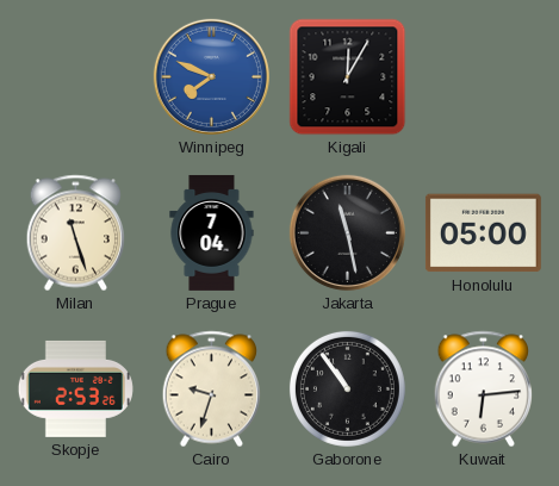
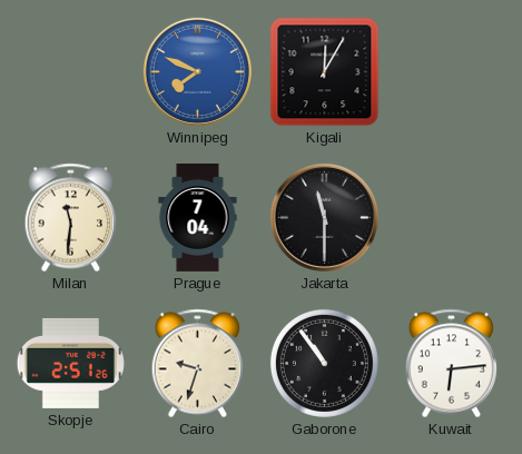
Milan: 11:27 -> 11:31
Jakarta: 11:28 -> 11:30
Honolulu: 05:00 -> none
Skopje: 2:53 -> 2:51
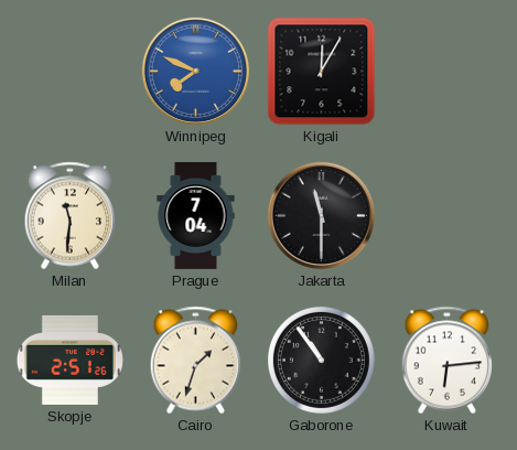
Cairo: 9:33 -> 1:33
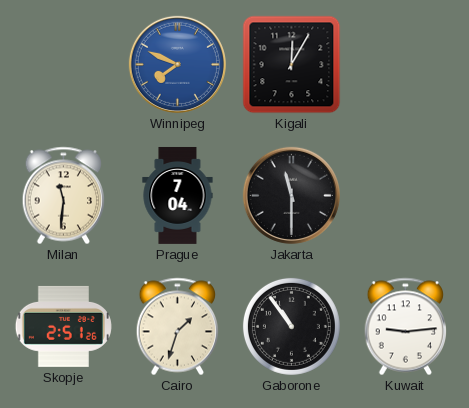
Kuwait: 6:14 -> 9:14
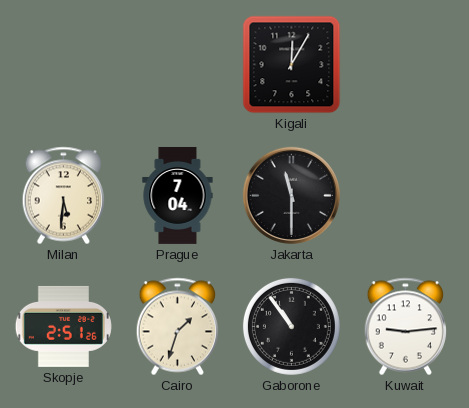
Winnipeg: 7:49 -> none
Milan: 11:31 -> 5:31
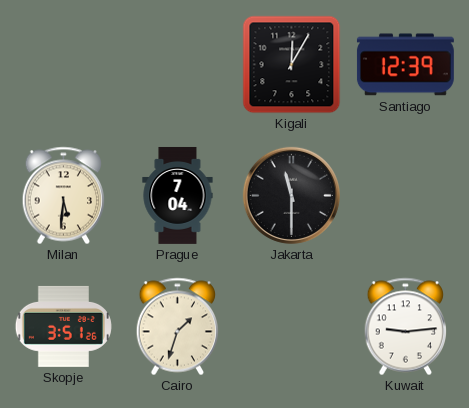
Santiago: none -> 12:39
Skopje: 2:51 -> 3:51
Gaborone: 10:54 -> none
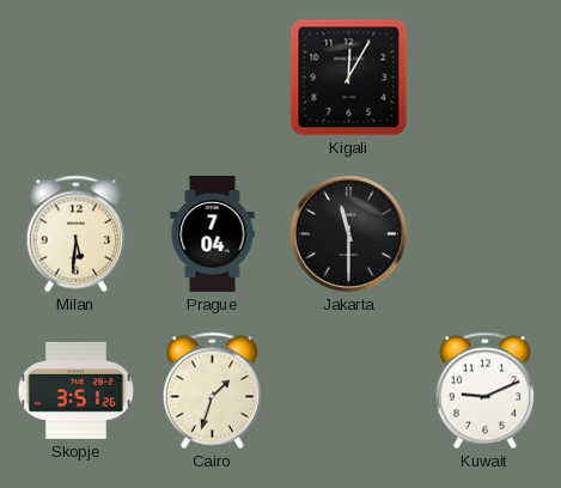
Santiago: 12:39 -> none
Kuwait: 9:14 -> 9:11
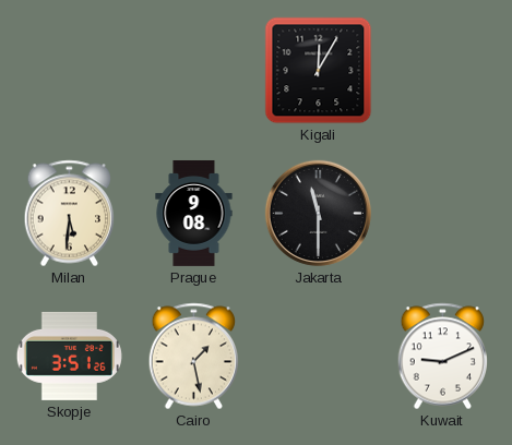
Prague: 7:04 -> 9:08
Cairo: 1:33 -> 1:28
